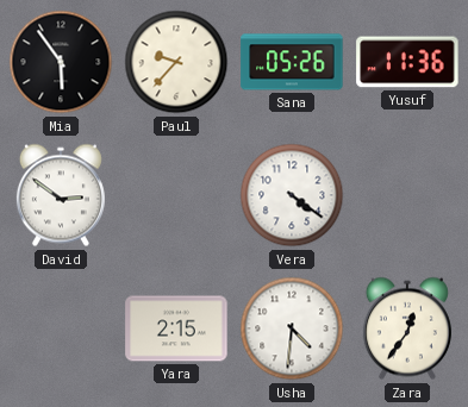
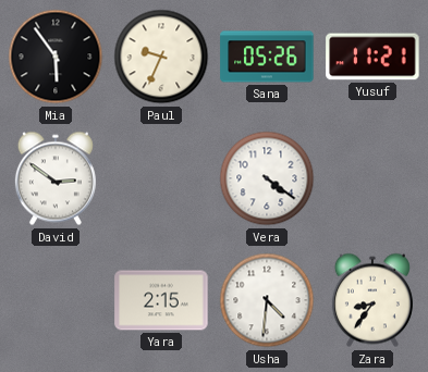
Paul: 9:37 -> 9:34
Yusuf: 11:36 -> 11:21
Zara: 12:36 -> 8:36
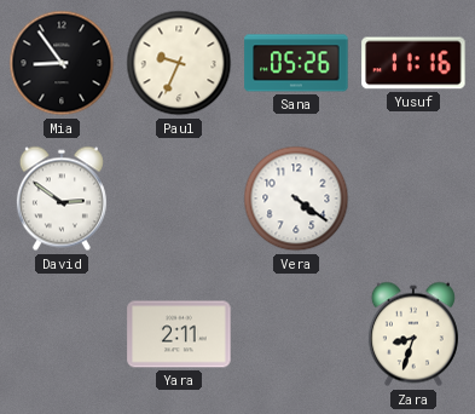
Mia: 5:54 -> 8:54
Yusuf: 11:21 -> 11:16
Yara: 2:15 -> 2:11
Usha: 4:31 -> none
Zara: 8:36 -> 8:33
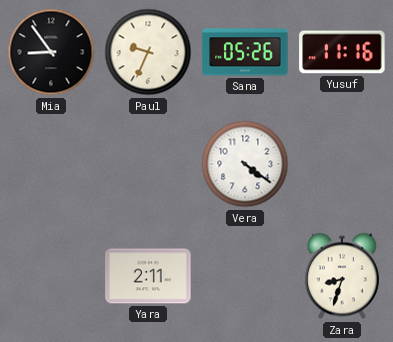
David: 2:51 -> none
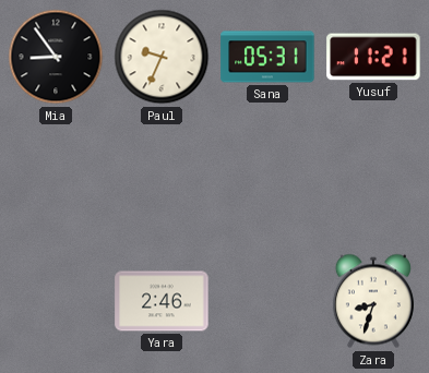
Sana: 05:26 -> 05:31
Yusuf: 11:16 -> 11:21
Vera: 4:21 -> none
Yara: 2:11 -> 2:46
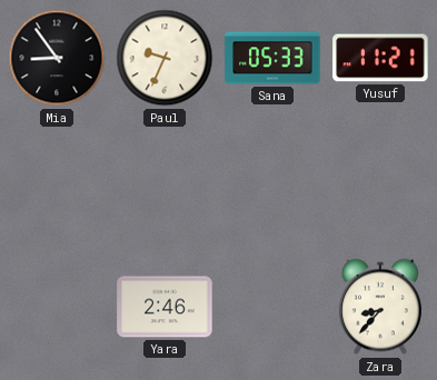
Sana: 05:31 -> 05:33
Zara: 8:33 -> 8:37
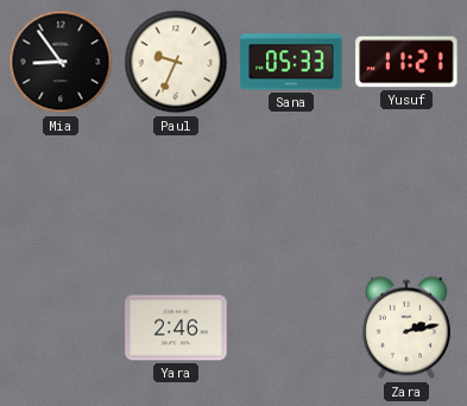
Zara: 8:37 -> 2:13
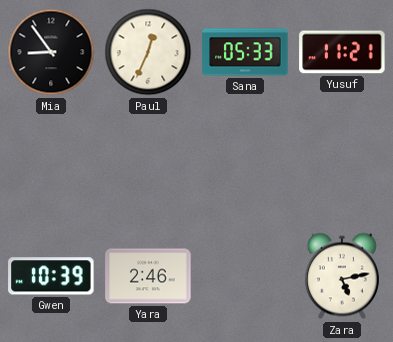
Paul: 9:34 -> 12:34
Gwen: none -> 10:39
Zara: 2:13 -> 5:13
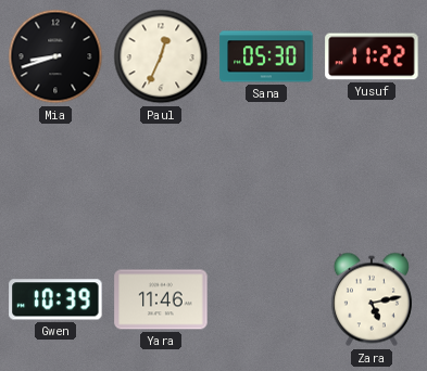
Mia: 8:54 -> 8:42
Sana: 05:33 -> 05:30
Yusuf: 11:21 -> 11:22
Yara: 2:46 -> 11:46
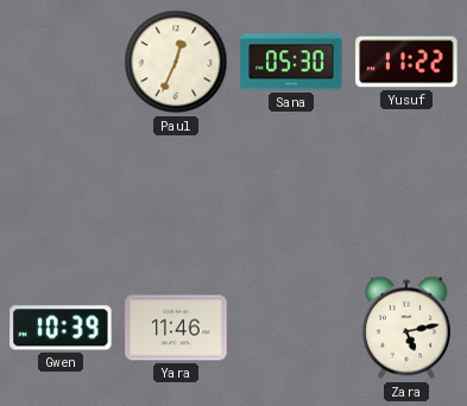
Mia: 8:42 -> none
